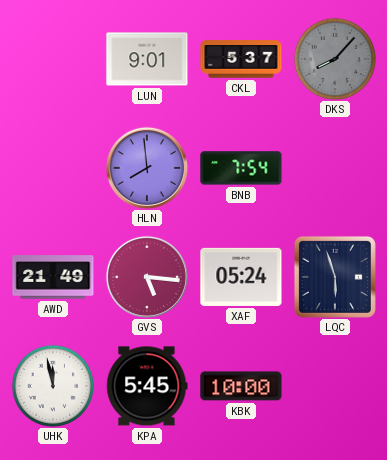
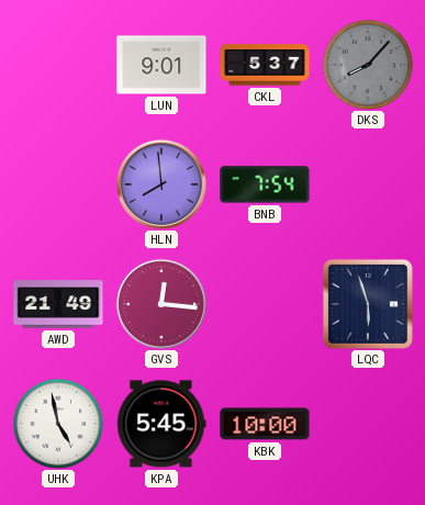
GVS: 5:16 -> 12:16
XAF: 05:24 -> none
UHK: 11:58 -> 4:58
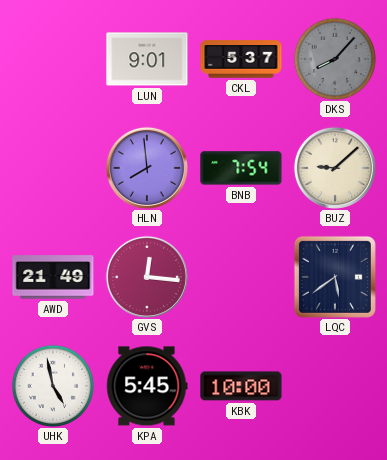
BUZ: none -> 9:08
LQC: 5:57 -> 5:39
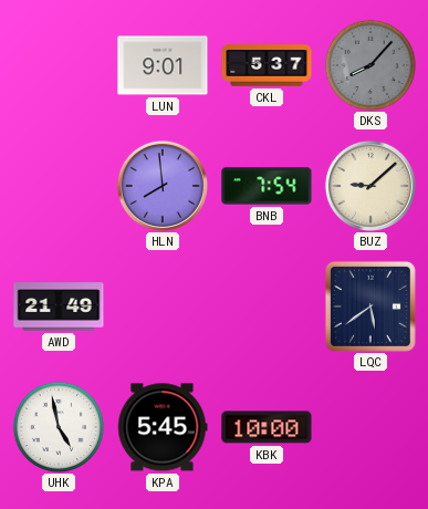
GVS: 12:16 -> none
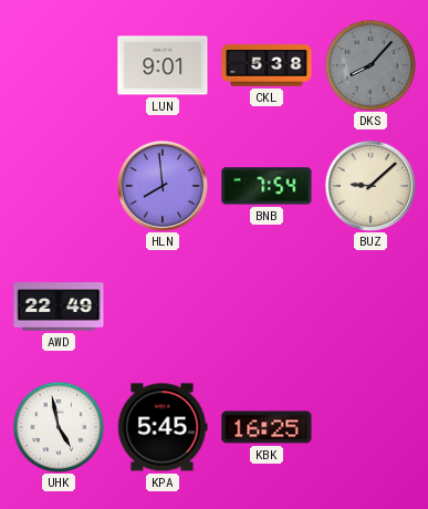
CKL: 5:37 -> 5:38
AWD: 21:49 -> 22:49
LQC: 5:39 -> none
KBK: 10:00 -> 16:25
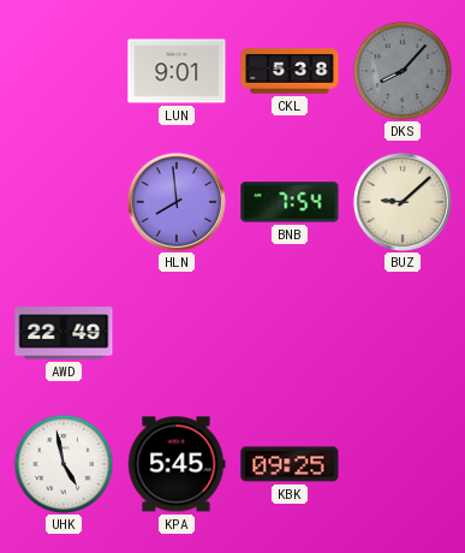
KBK: 16:25 -> 09:25
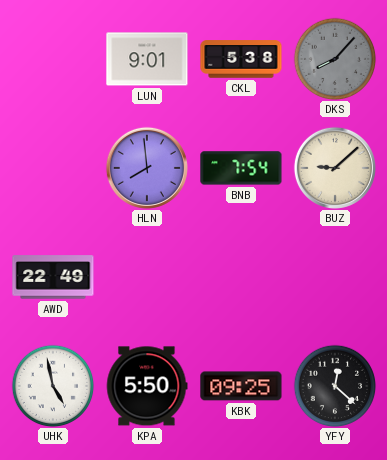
KPA: 5:45 -> 5:50
YFY: none -> 12:22
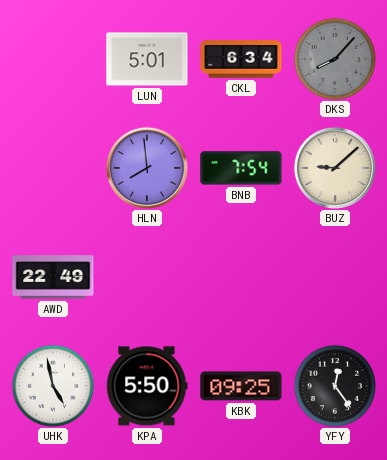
LUN: 9:01 -> 5:01
CKL: 5:38 -> 6:34
YFY: 12:22 -> 12:24
